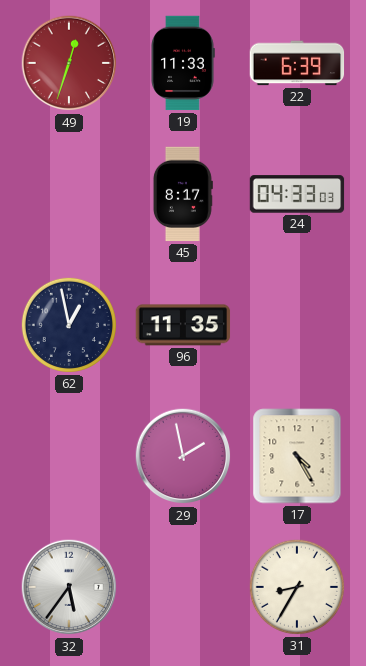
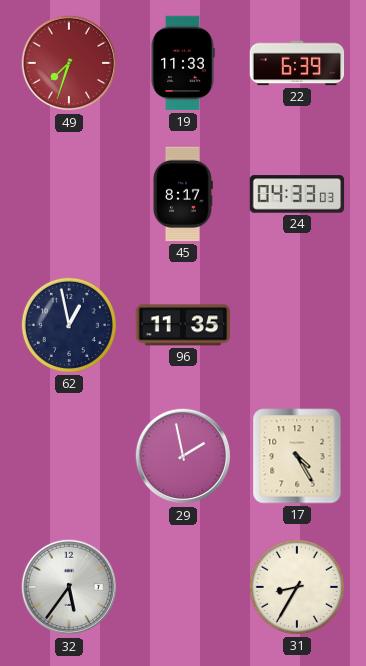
49: 12:33 -> 7:33
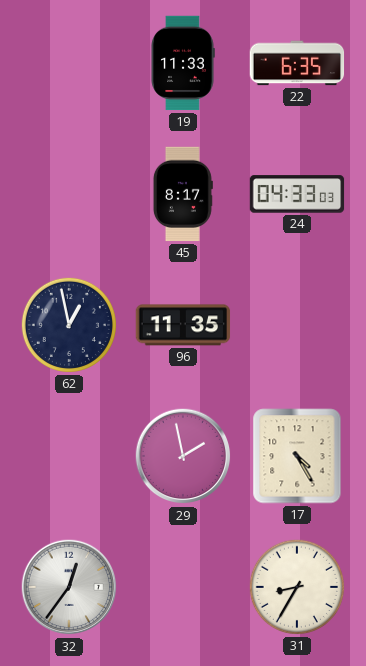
49: 7:33 -> none
22: 6:39 -> 6:35
32: 5:36 -> 12:36
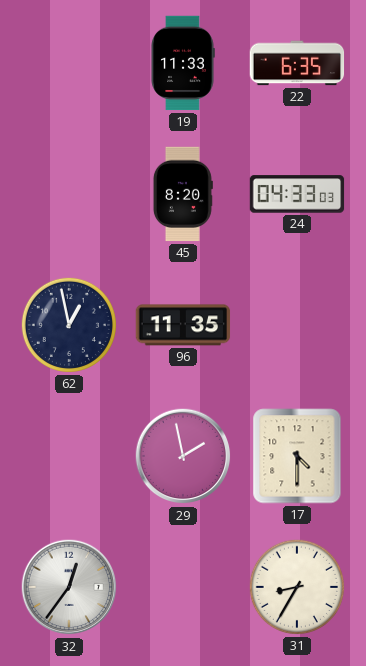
45: 8:17 -> 8:20
17: 4:25 -> 4:30
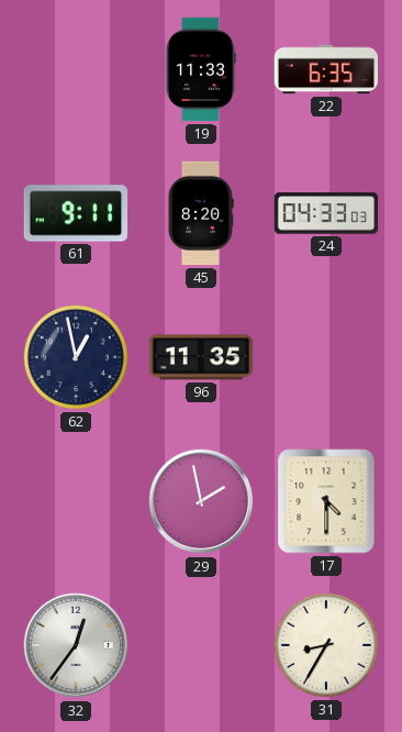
61: none -> 9:11
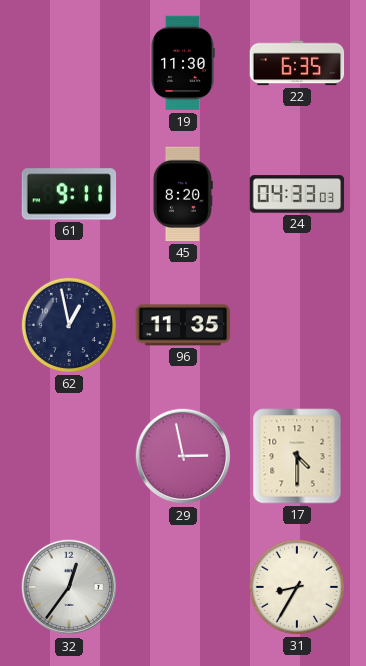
19: 11:33 -> 11:30
29: 1:58 -> 2:58
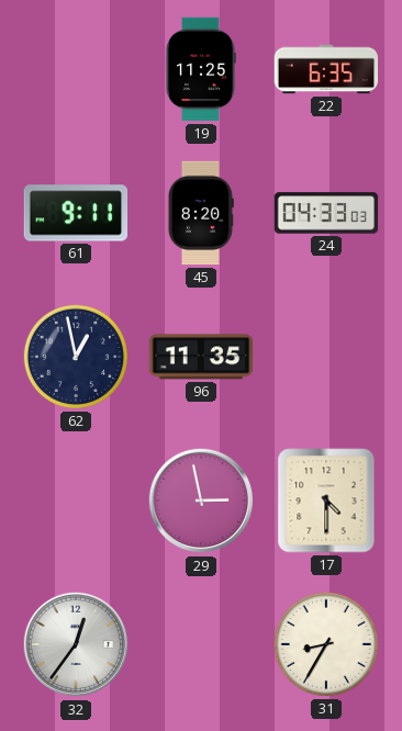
19: 11:30 -> 11:25
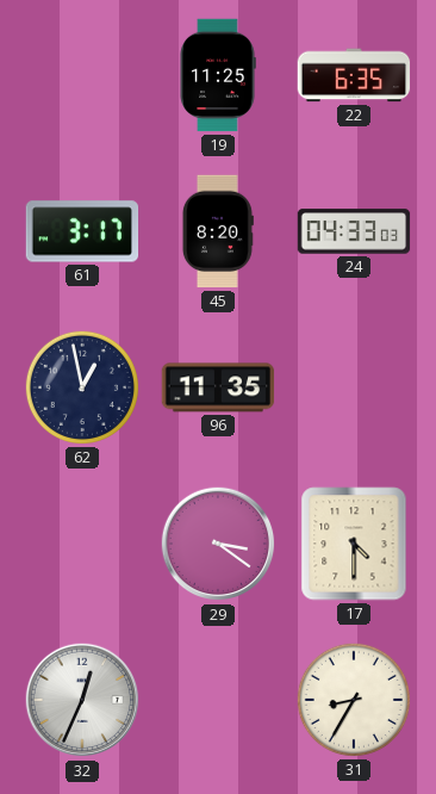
61: 9:11 -> 3:17
29: 2:58 -> 3:21
32: 12:36 -> 12:34
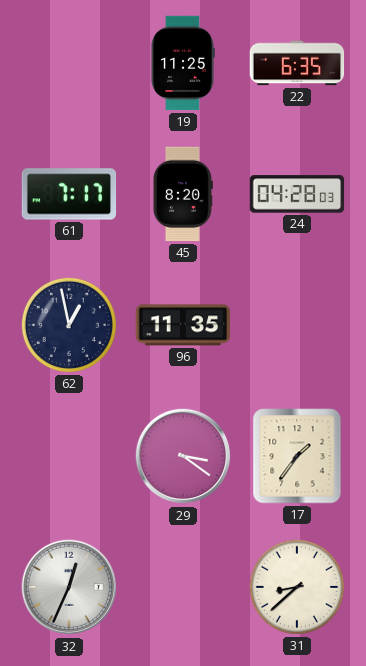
61: 3:17 -> 7:17
24: 04:33 -> 04:28
17: 4:30 -> 1:36
31: 8:35 -> 8:38
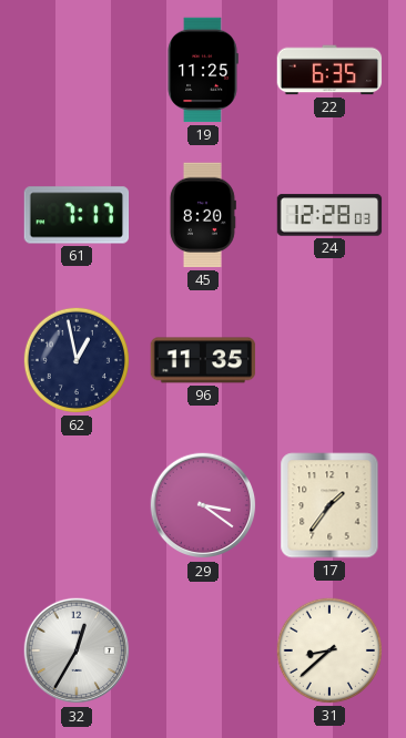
24: 04:28 -> 12:28
32: 12:34 -> 12:35
